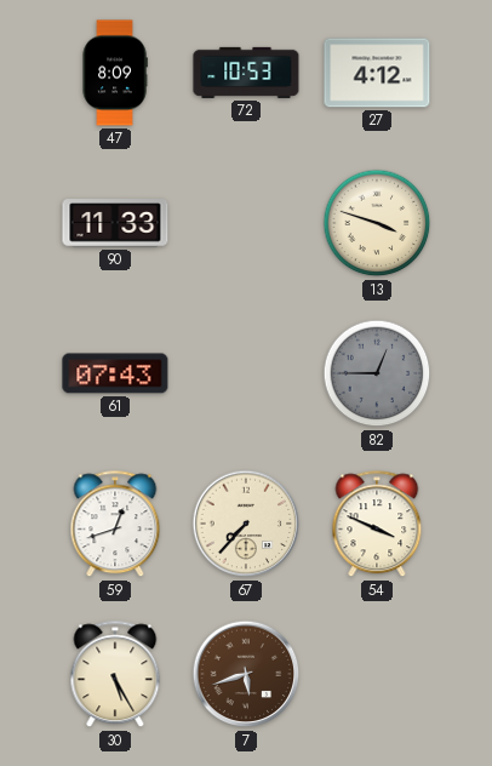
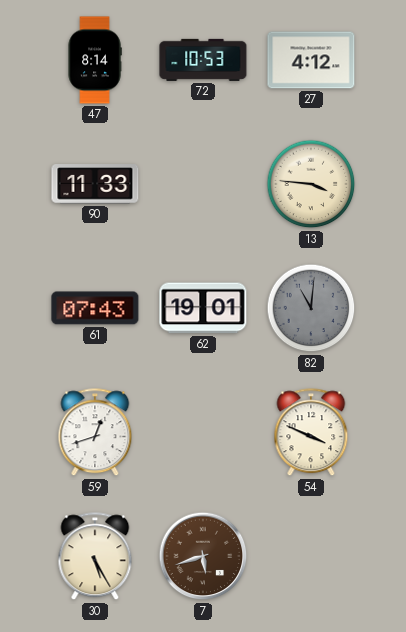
47: 8:09 -> 8:14
13: 3:48 -> 3:46
62: none -> 19:01
82: 12:45 -> 11:01
67: 7:37 -> none
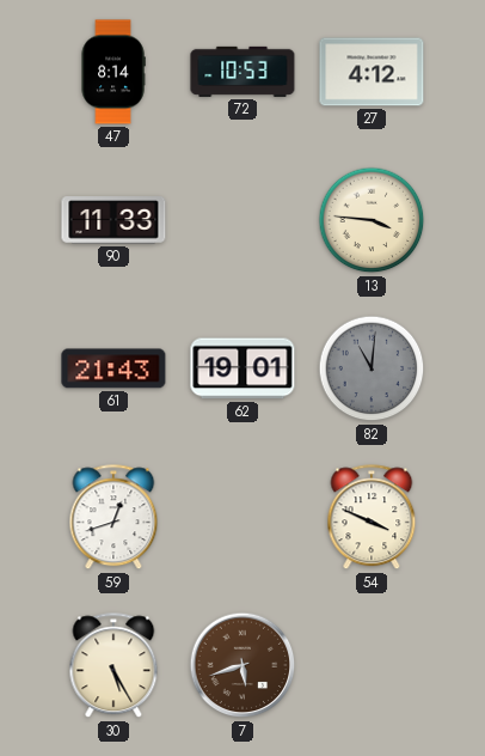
61: 07:43 -> 21:43
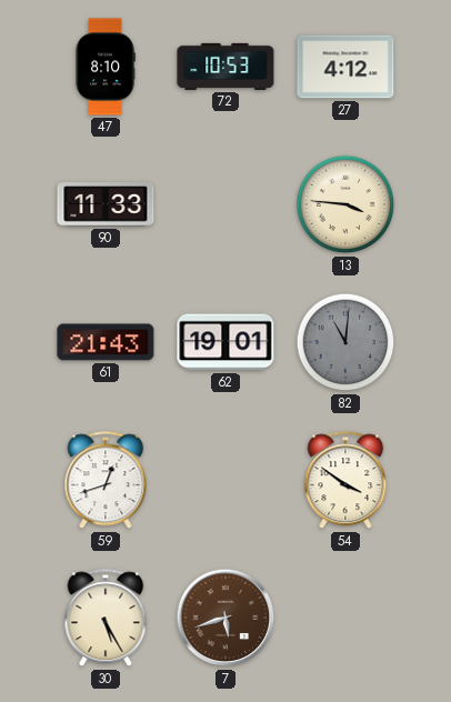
47: 8:14 -> 8:10
54: 3:49 -> 3:51
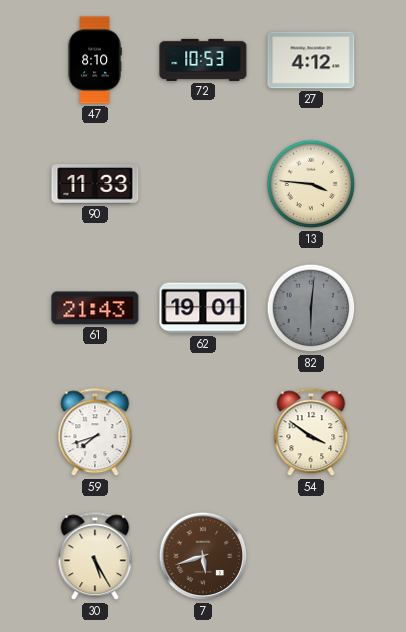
82: 11:01 -> 6:01
59: 12:42 -> 7:42
